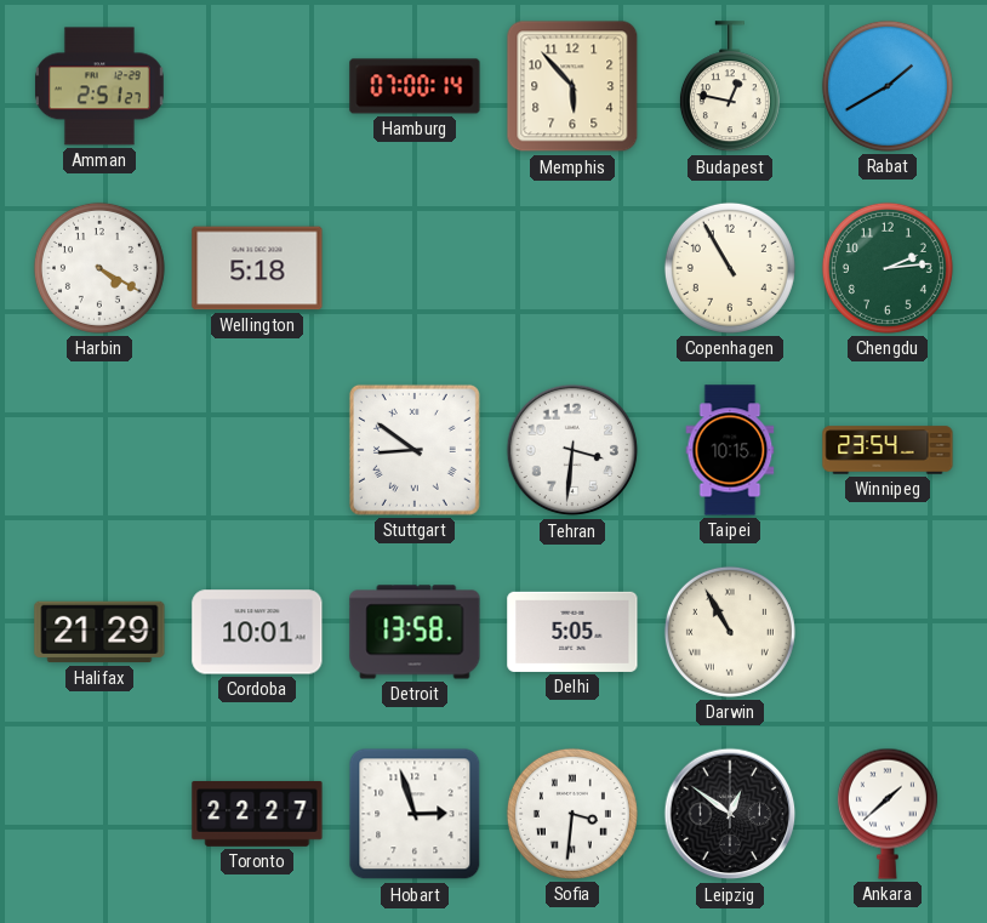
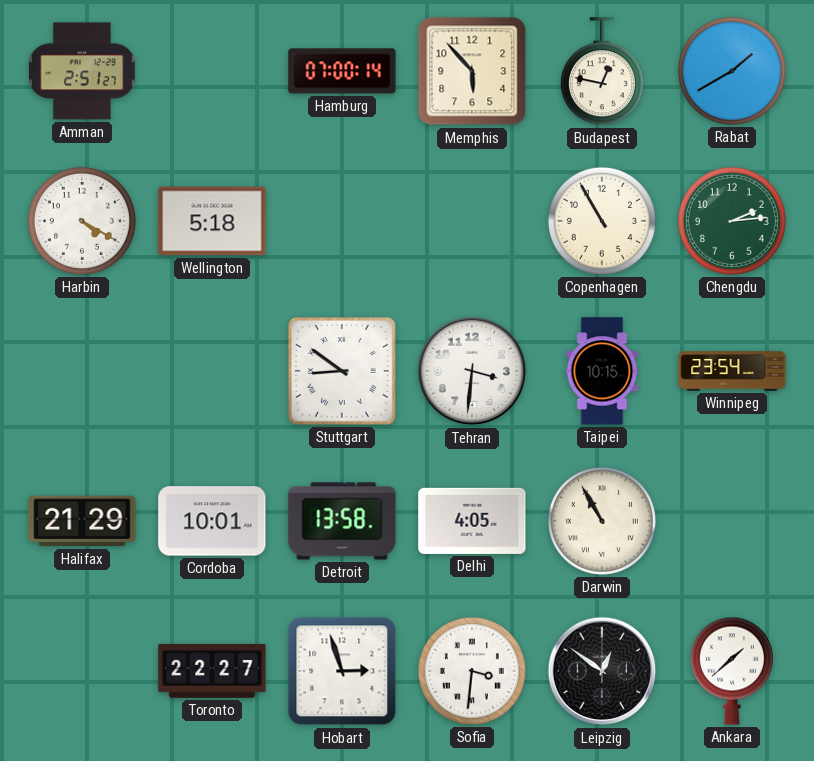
Delhi: 5:05 -> 4:05
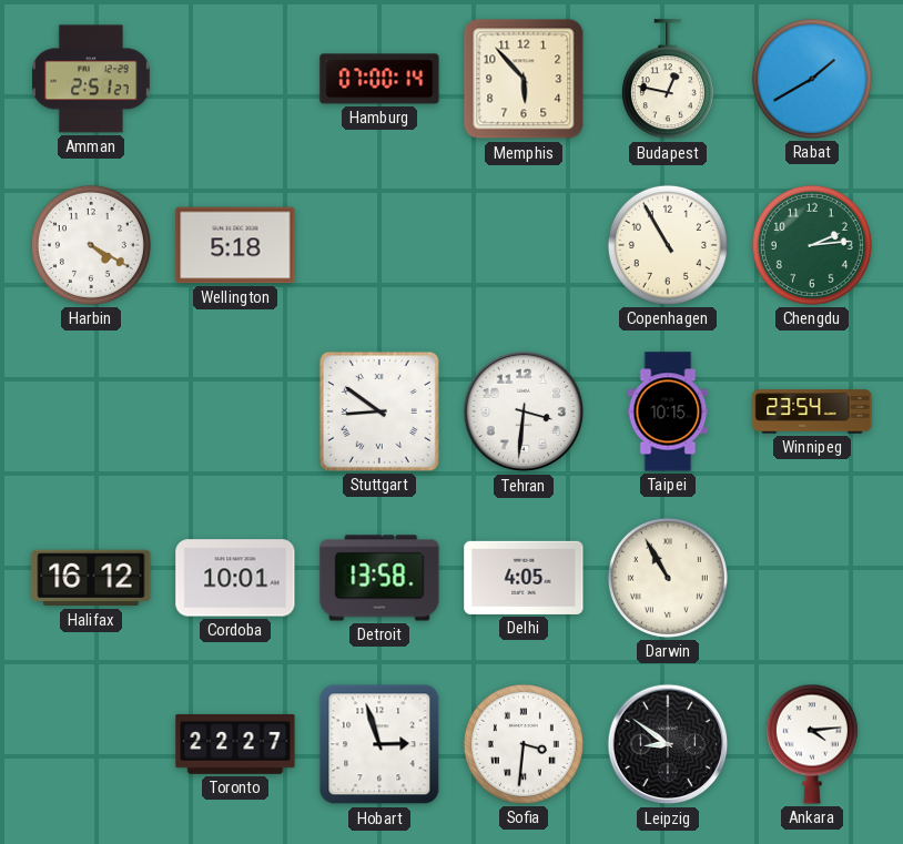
Halifax: 21:29 -> 16:12
Leipzig: 12:51 -> 8:51
Ankara: 1:38 -> 4:14
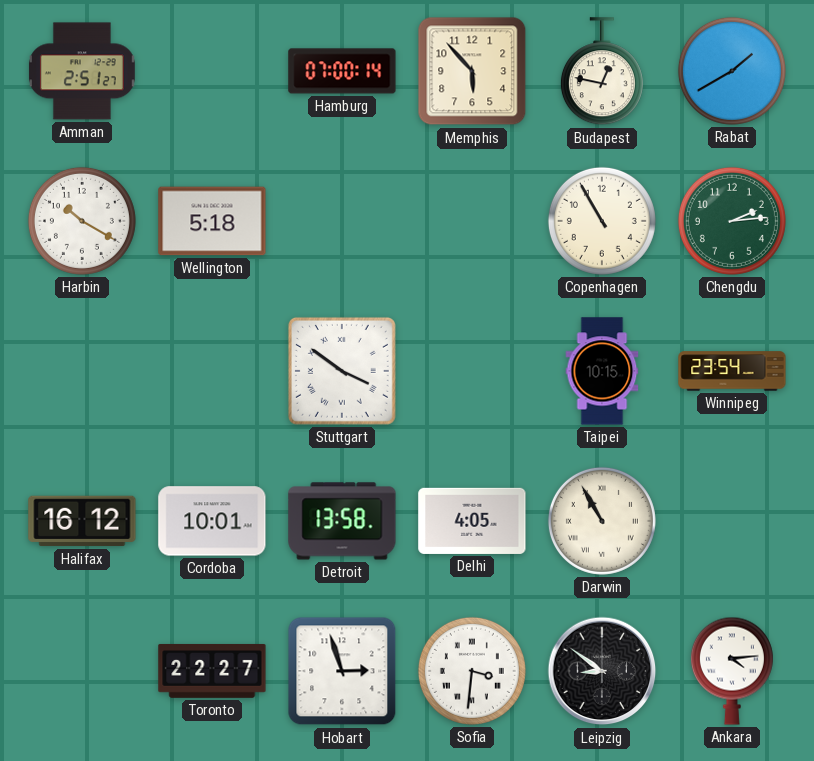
Harbin: 4:20 -> 10:20
Stuttgart: 8:51 -> 3:51
Tehran: 3:31 -> none
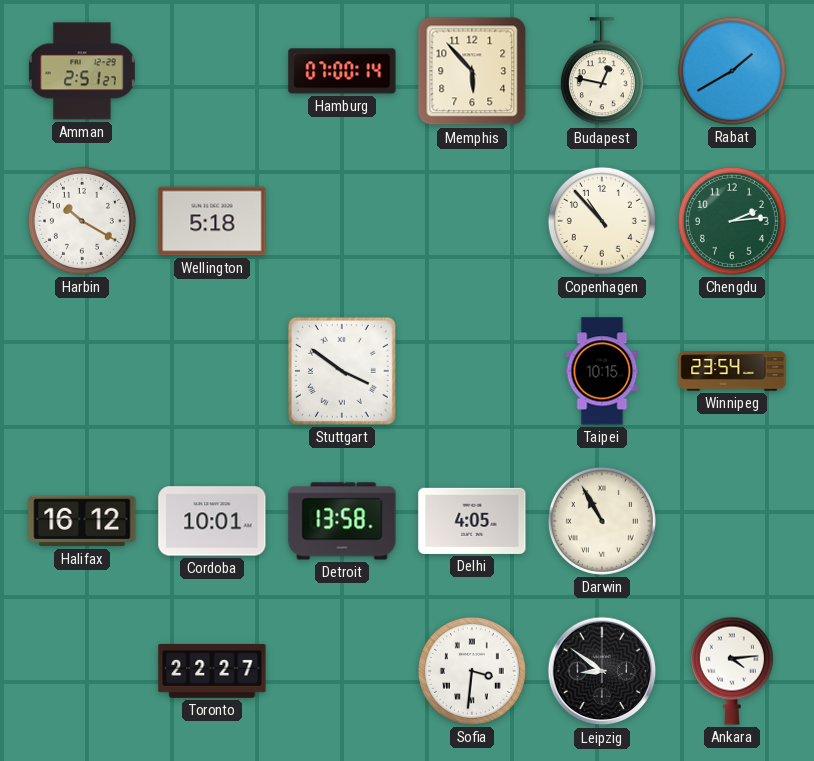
Copenhagen: 10:55 -> 10:53
Hobart: 2:57 -> none
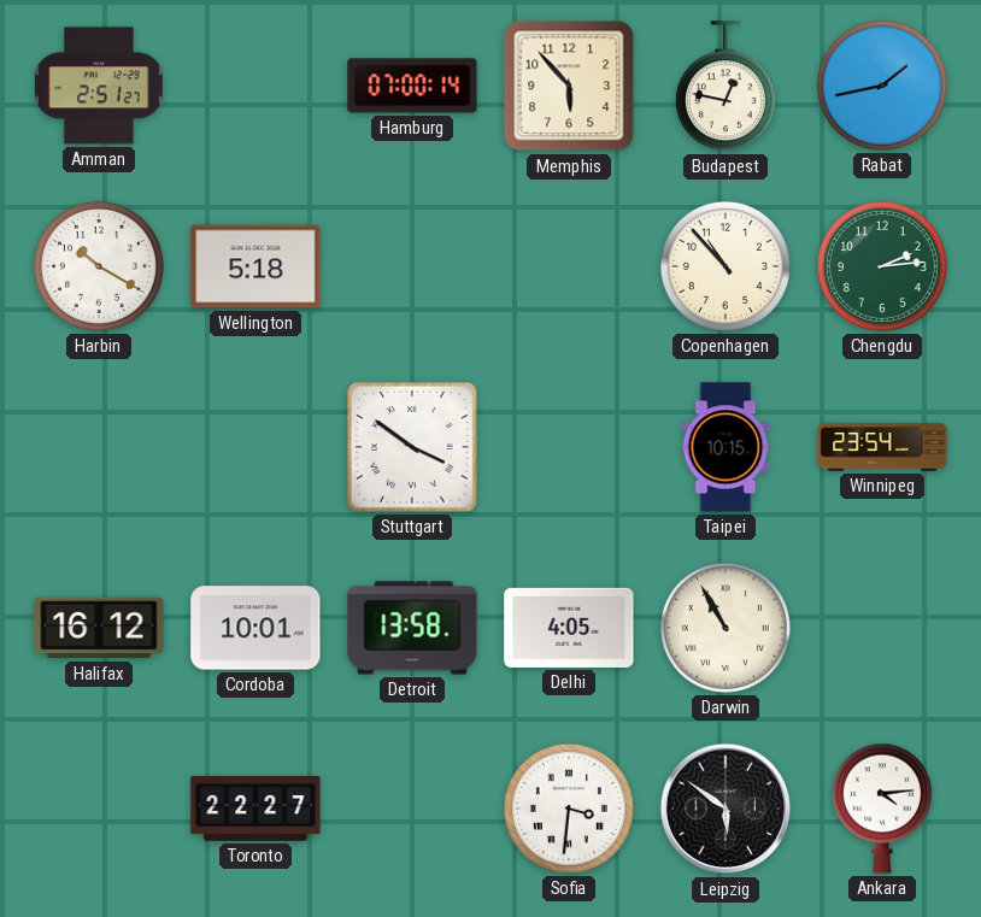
Rabat: 1:40 -> 1:43
Leipzig: 8:51 -> 5:51
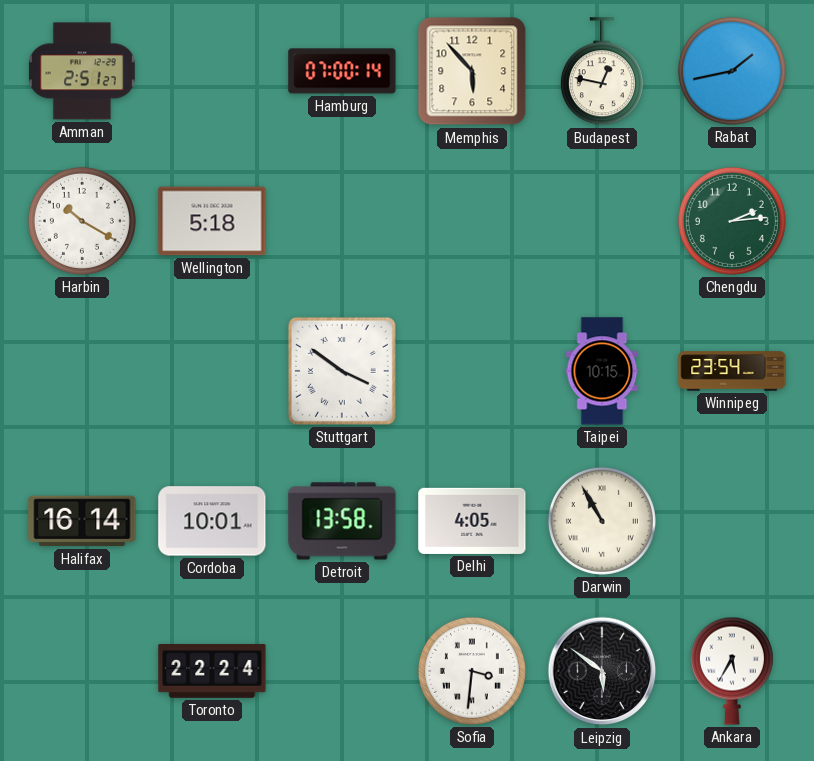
Copenhagen: 10:53 -> none
Halifax: 16:12 -> 16:14
Toronto: 22:27 -> 22:24
Ankara: 4:14 -> 5:35
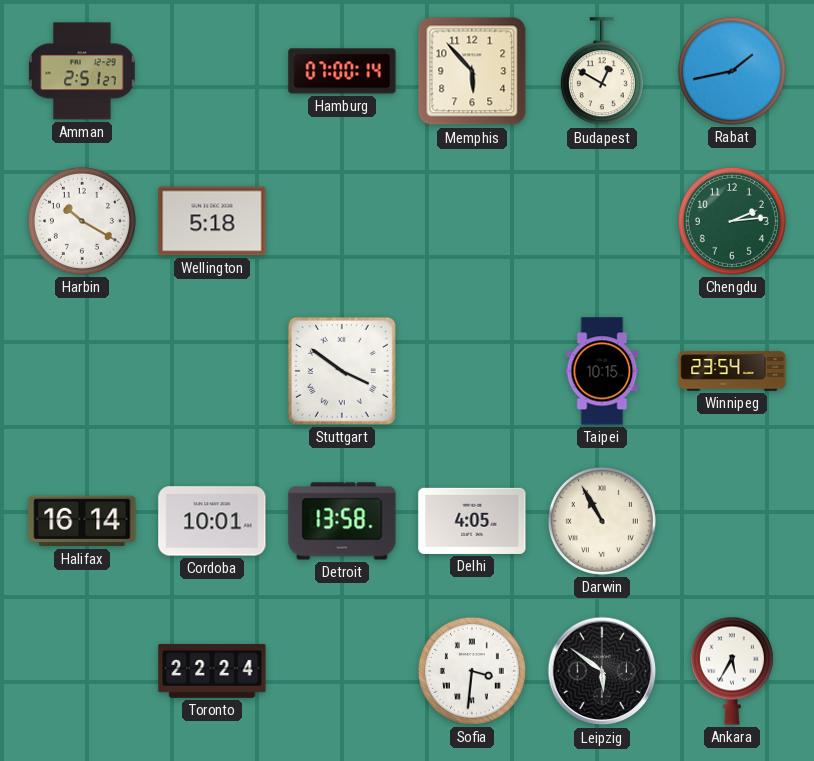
Budapest: 12:47 -> 12:50
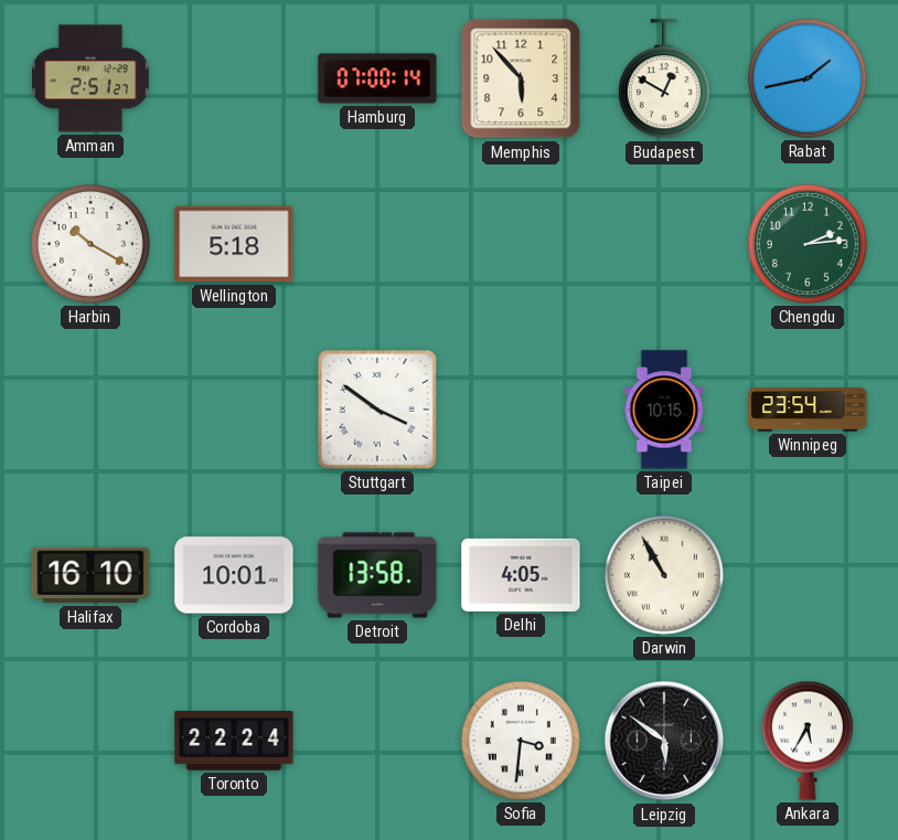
Halifax: 16:14 -> 16:10
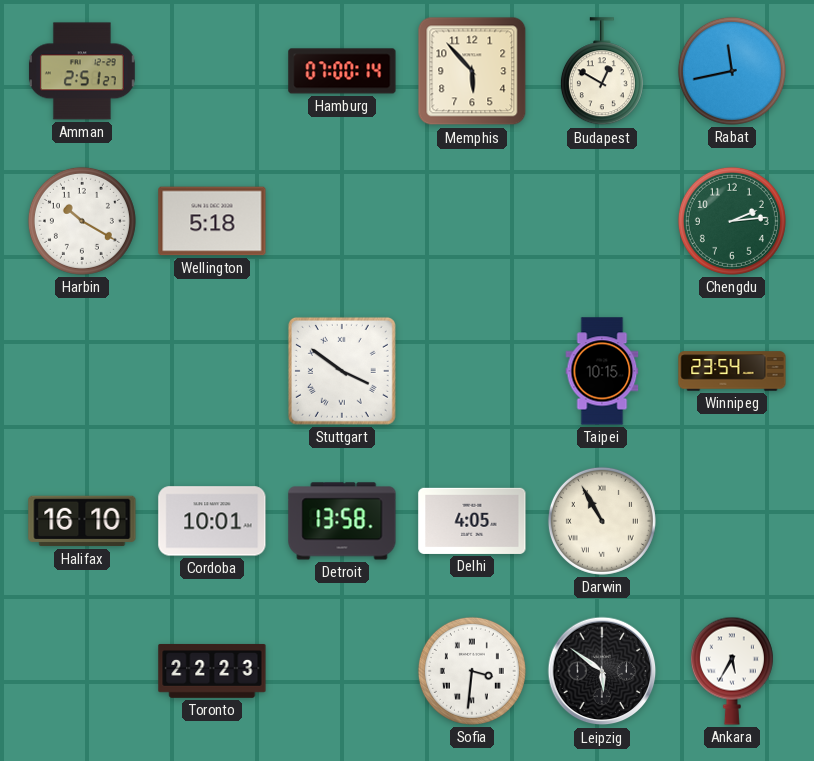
Rabat: 1:43 -> 11:43
Toronto: 22:24 -> 22:23
